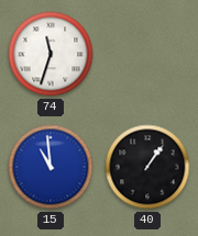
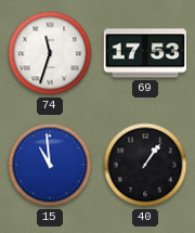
69: none -> 17:53
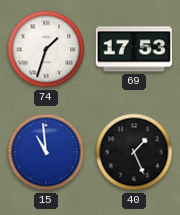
74: 11:33 -> 1:33
40: 1:06 -> 1:26
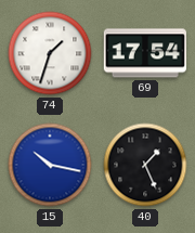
69: 17:53 -> 17:54
15: 10:59 -> 10:17
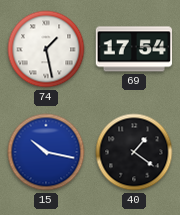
74: 1:33 -> 1:28
40: 1:26 -> 1:21
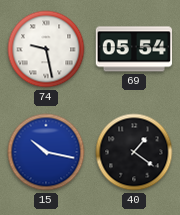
74: 1:28 -> 9:28
69: 17:54 -> 05:54
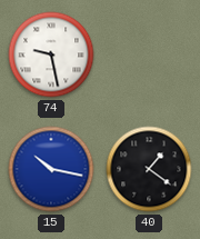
69: 05:54 -> none
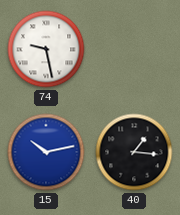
15: 10:17 -> 10:13
40: 1:21 -> 1:16
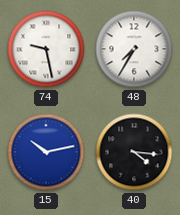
48: none -> 7:35
40: 1:16 -> 4:16
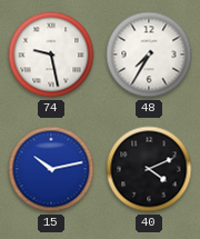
40: 4:16 -> 4:11
